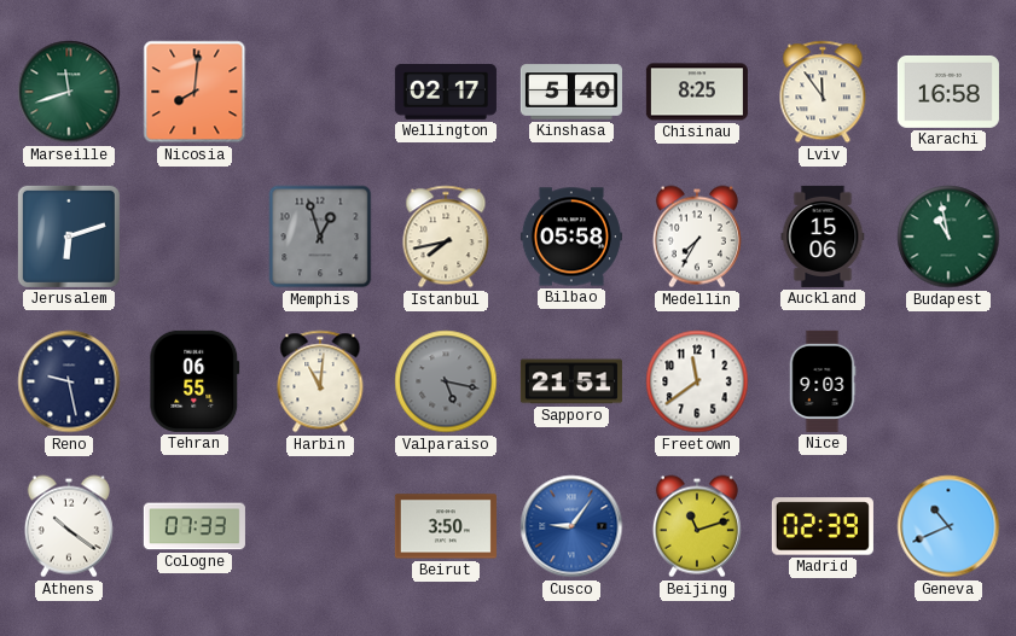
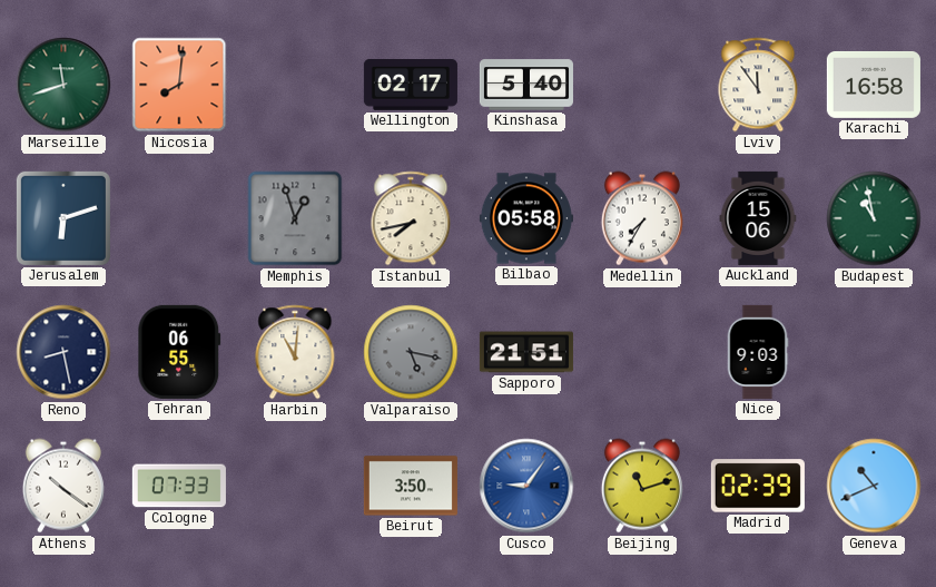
Chisinau: 8:25 -> none
Reno: 9:28 -> 8:28
Freetown: 11:39 -> none
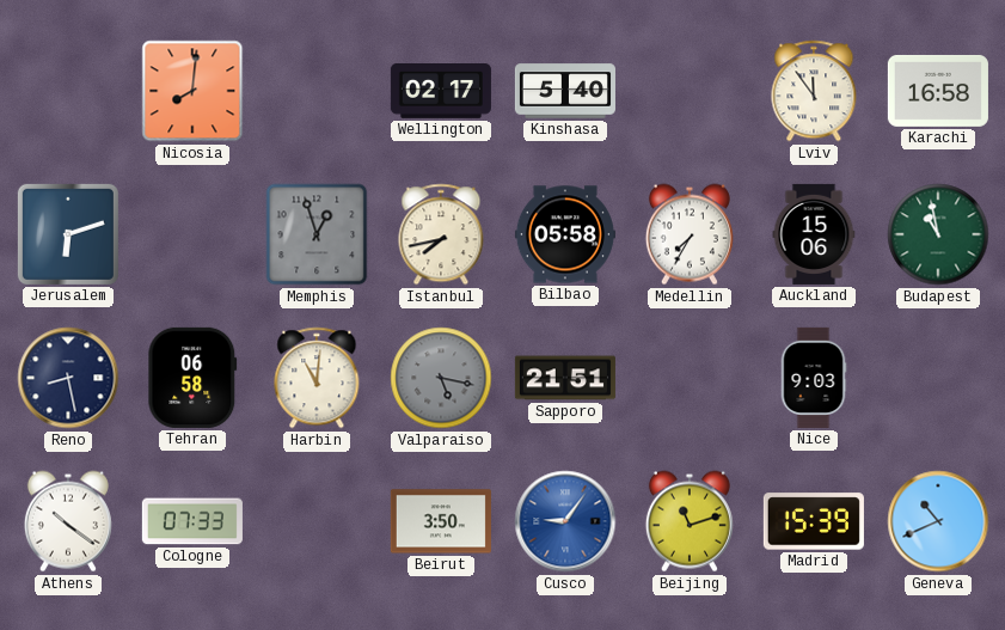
Marseille: 11:42 -> none
Tehran: 06:55 -> 06:58
Madrid: 02:39 -> 15:39
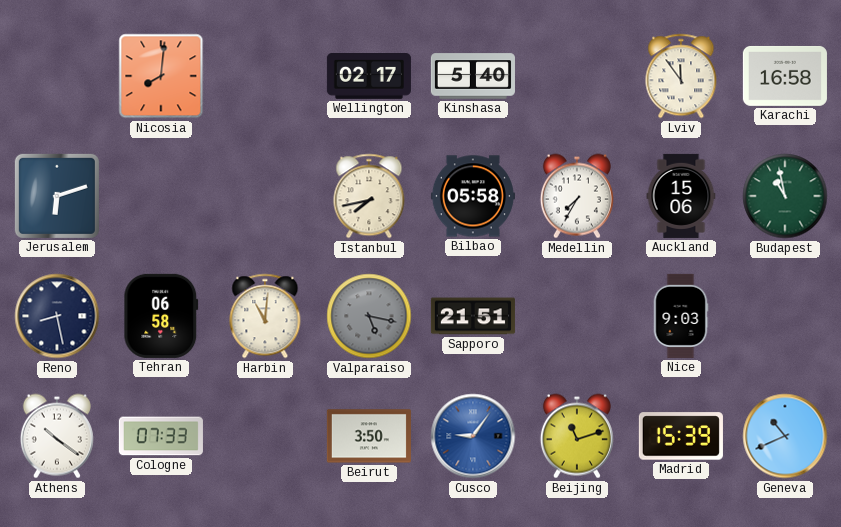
Memphis: 12:57 -> none
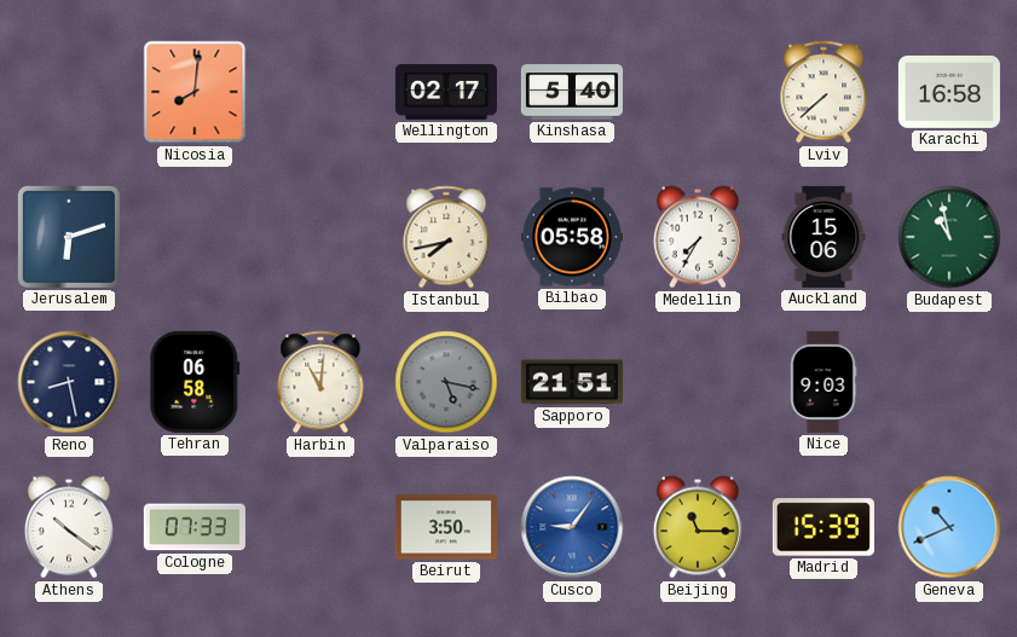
Lviv: 11:54 -> 7:38
Beijing: 11:12 -> 11:15
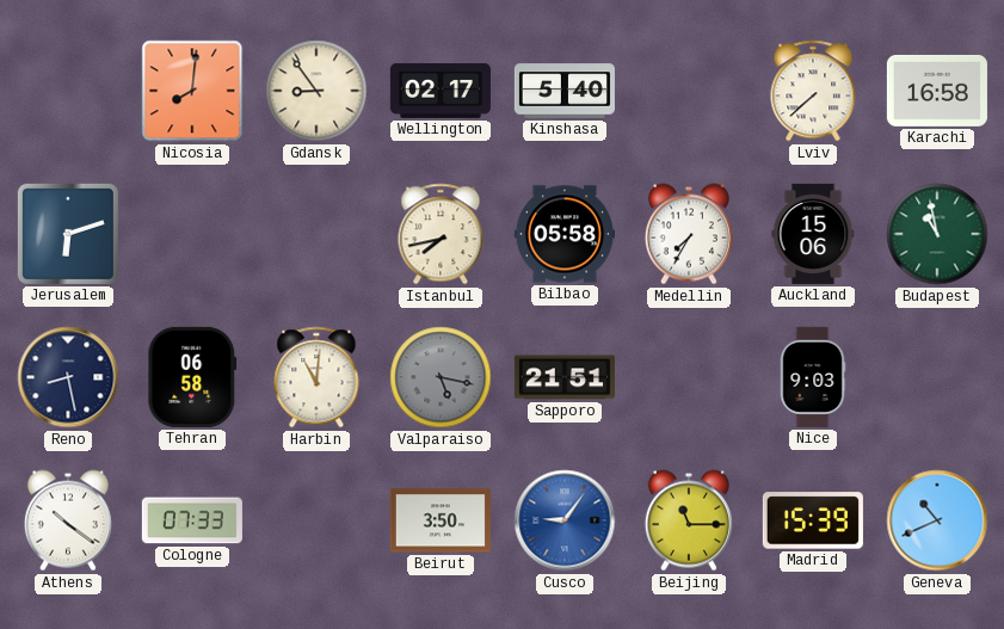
Gdansk: none -> 8:54
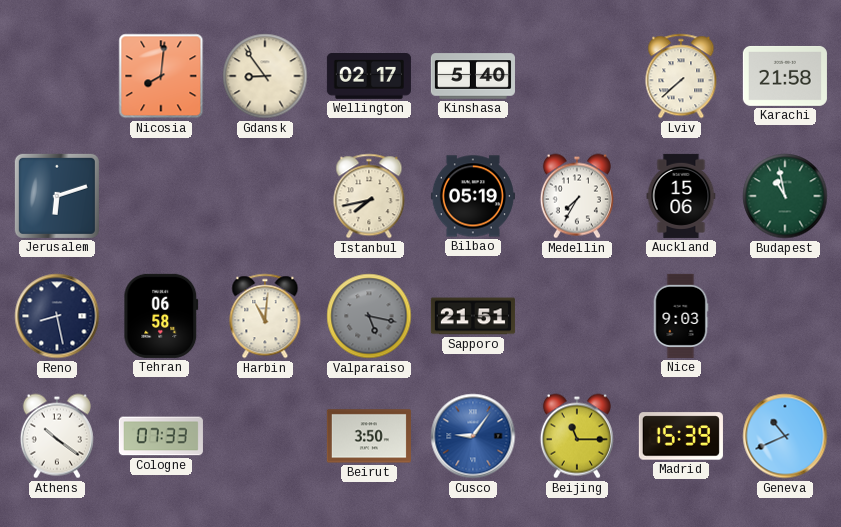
Karachi: 16:58 -> 21:58
Bilbao: 05:58 -> 05:19
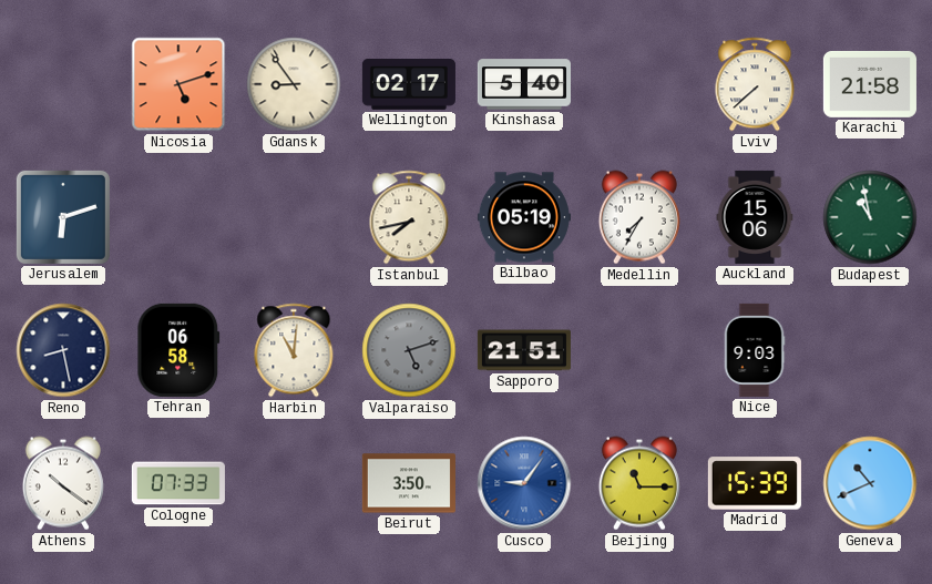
Nicosia: 8:01 -> 5:12
Valparaiso: 5:17 -> 5:12
